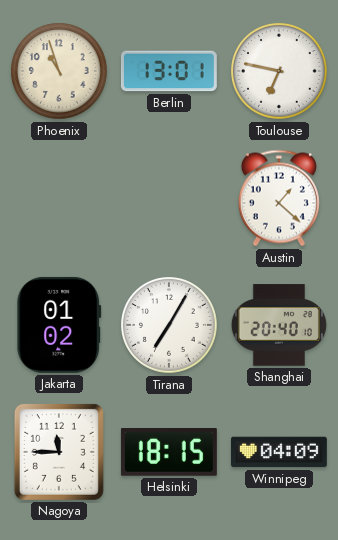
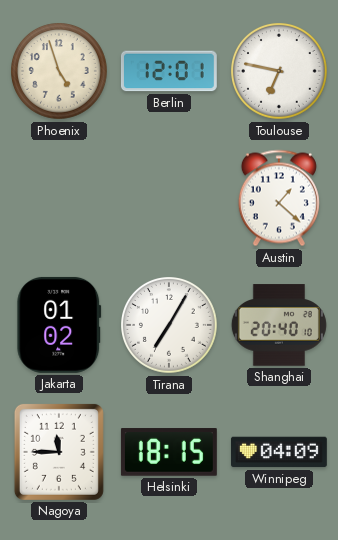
Phoenix: 10:57 -> 4:57
Berlin: 13:01 -> 12:01
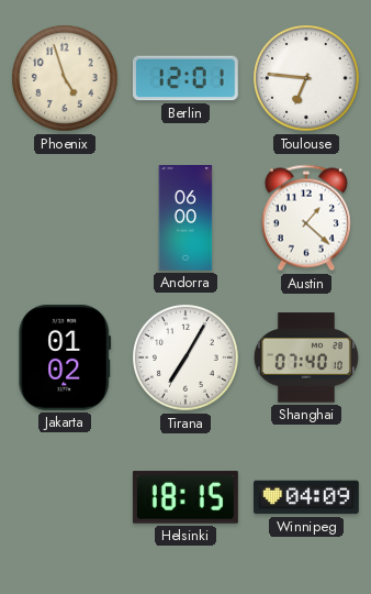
Toulouse: 6:47 -> 6:46
Andorra: none -> 06:00
Shanghai: 20:40 -> 07:40
Nagoya: 11:45 -> none
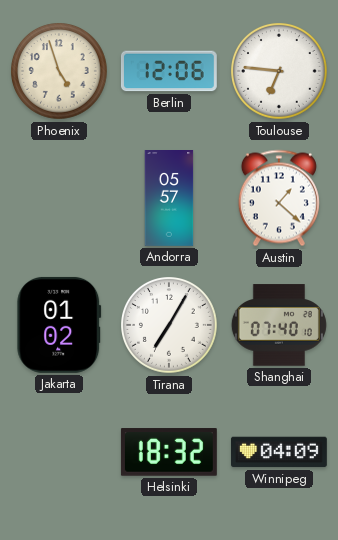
Berlin: 12:01 -> 12:06
Andorra: 06:00 -> 05:57
Helsinki: 18:15 -> 18:32
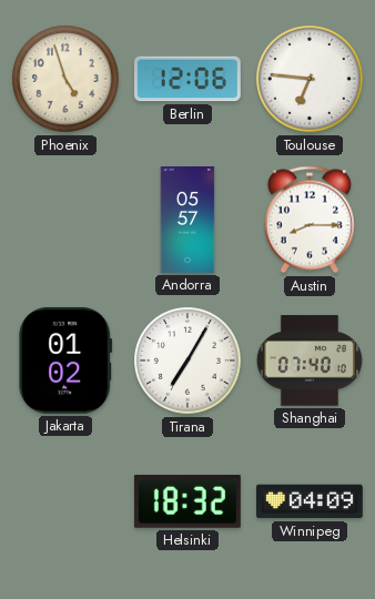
Austin: 1:22 -> 8:15
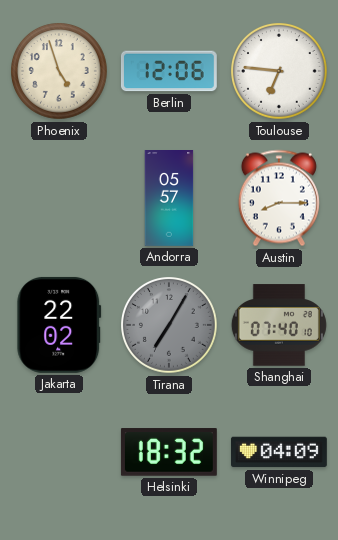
Jakarta: 01:02 -> 22:02
Tirana dial: white -> grey
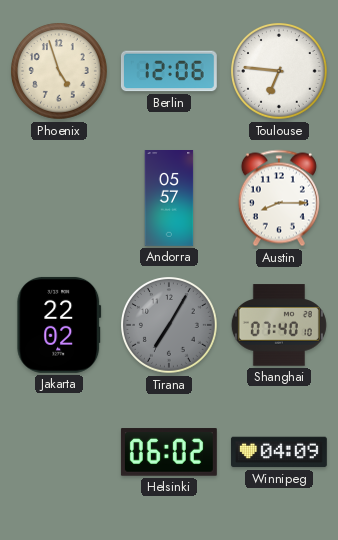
Helsinki: 18:32 -> 06:02
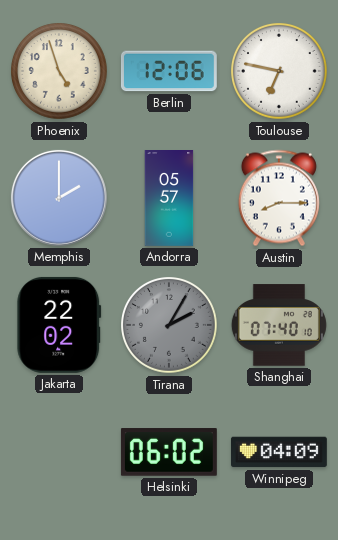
Toulouse: 6:46 -> 6:47
Memphis: none -> 2:00
Tirana: 7:05 -> 2:05
